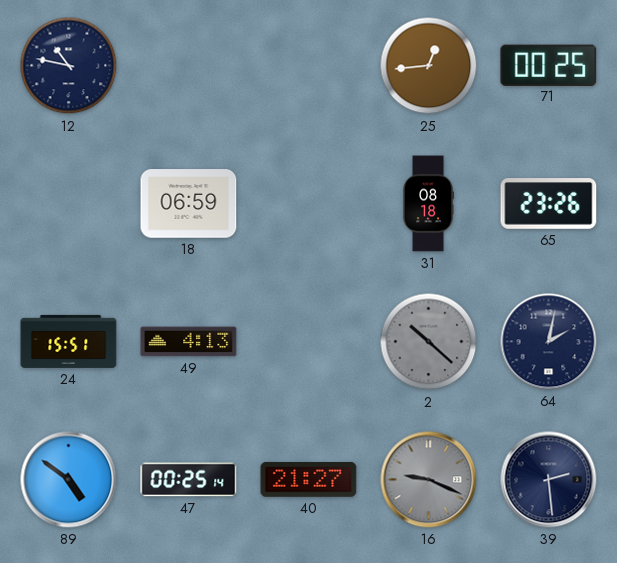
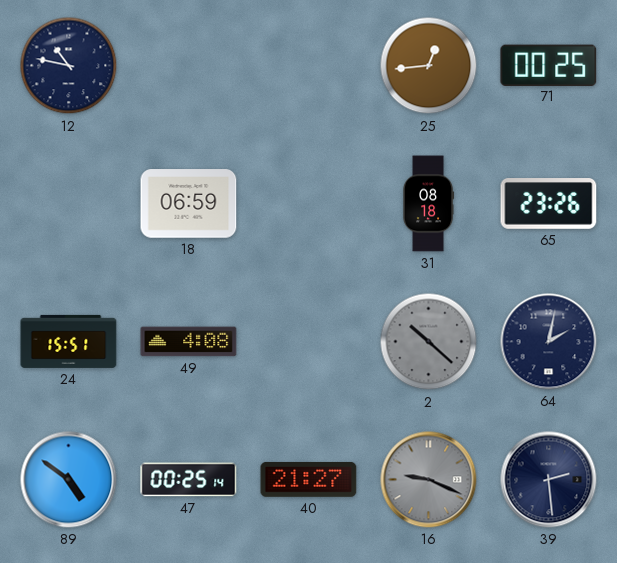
49: 4:13 -> 4:08
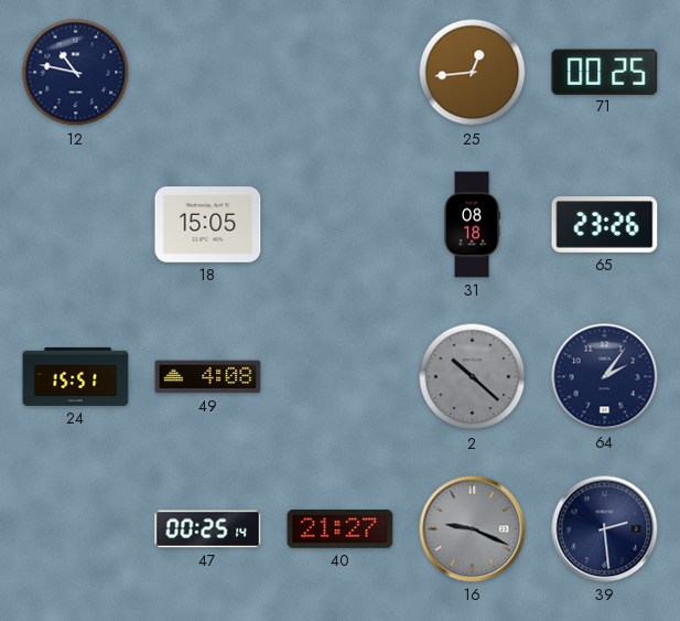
18: 06:59 -> 15:05
64: 2:02 -> 2:06
89: 4:51 -> none
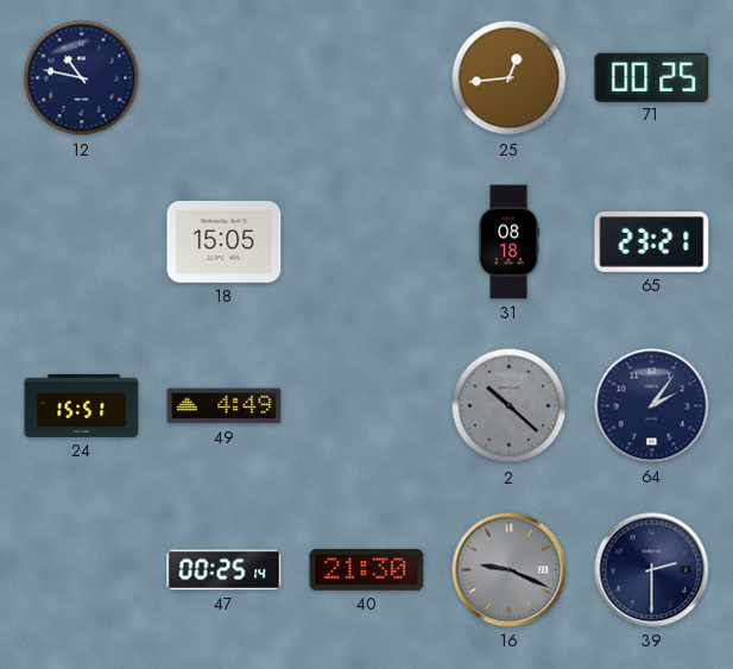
65: 23:26 -> 23:21
49: 4:08 -> 4:49
40: 21:27 -> 21:30
39: 2:29 -> 2:30
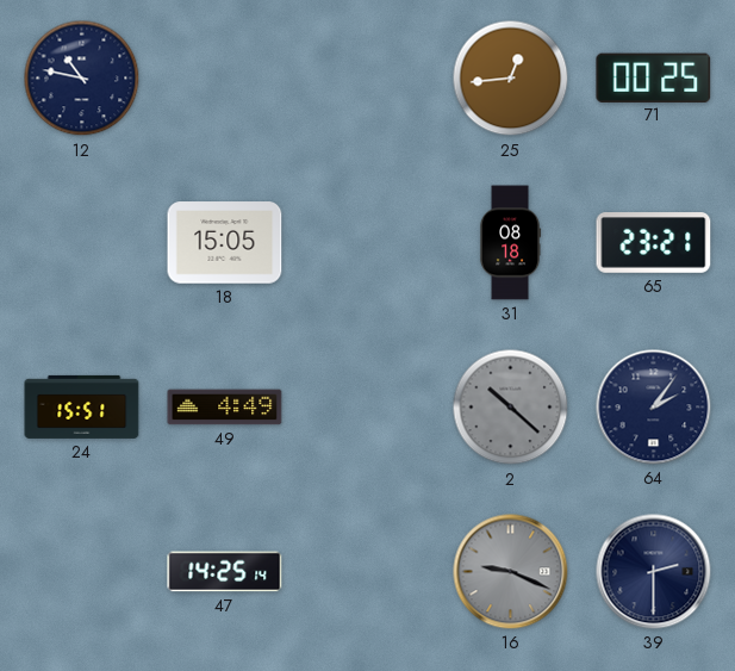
47: 00:25 -> 14:25
40: 21:30 -> none
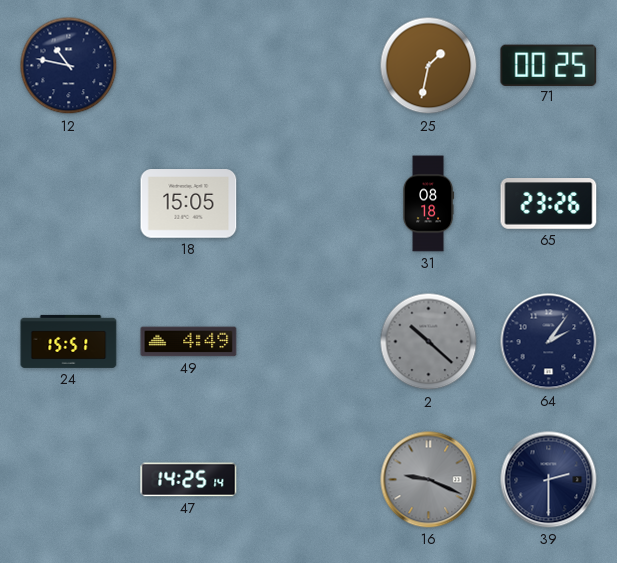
25: 12:44 -> 1:32
65: 23:21 -> 23:26
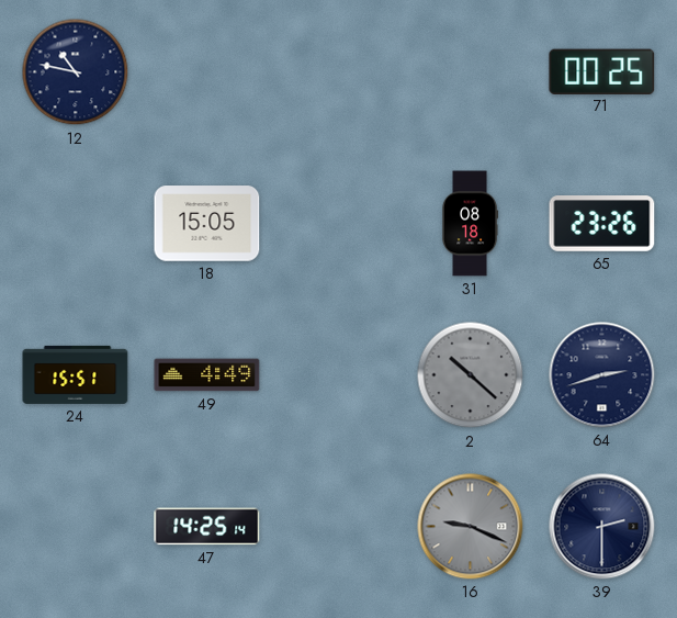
25: 1:32 -> none
64: 2:06 -> 2:42
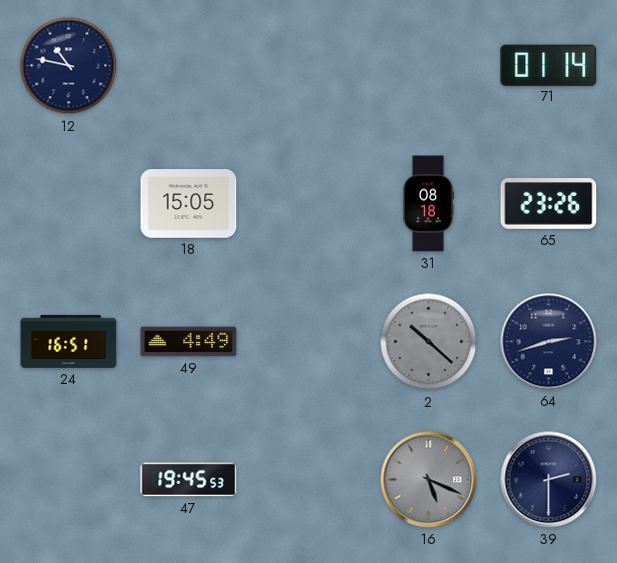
71: 00:25 -> 01:14
24: 15:51 -> 16:51
47: 14:25 -> 19:45
16: 9:19 -> 5:19
